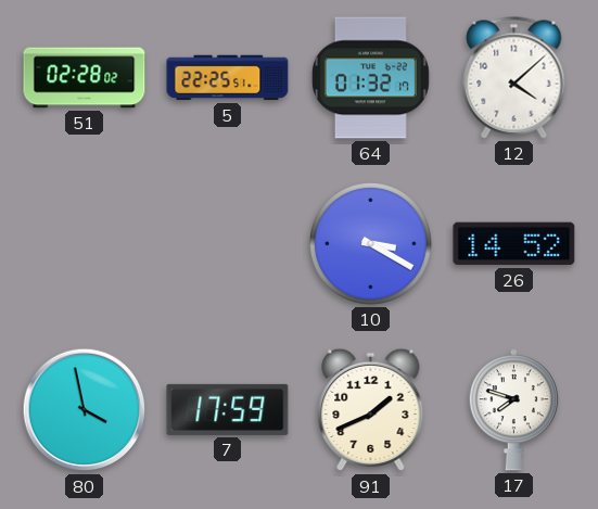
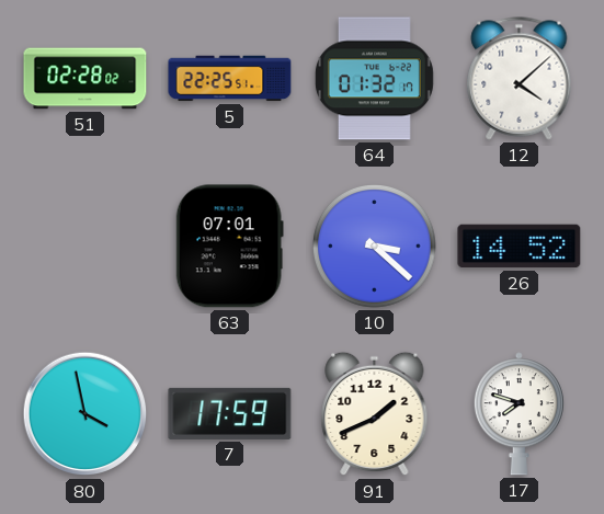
63: none -> 07:01
10: 3:20 -> 3:22
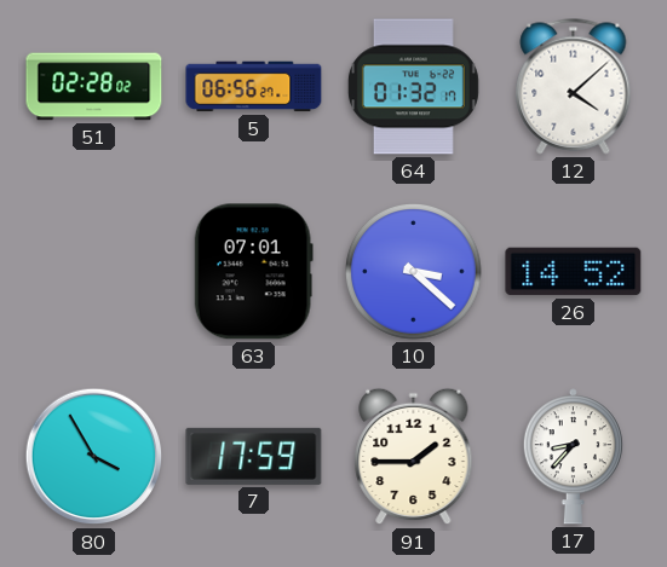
5: 22:25 -> 06:56
80: 3:58 -> 3:55
91: 1:41 -> 1:45
17: 7:48 -> 8:37
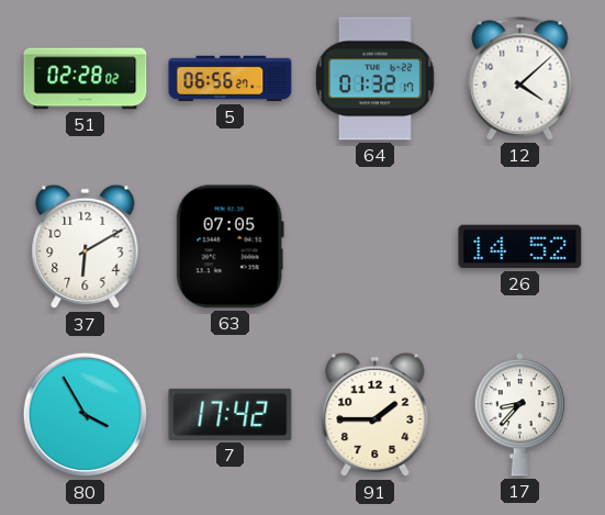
37: none -> 6:10
63: 07:01 -> 07:05
10: 3:22 -> none
7: 17:59 -> 17:42
